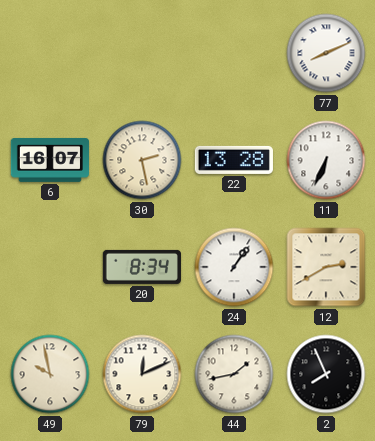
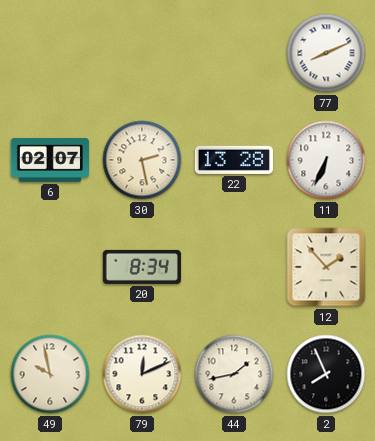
6: 16:07 -> 02:07
24: 1:06 -> none
12: 2:40 -> 1:53
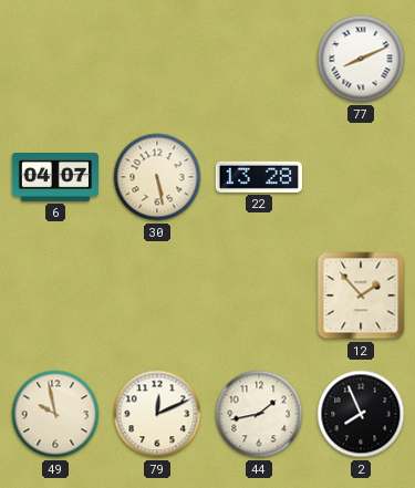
6: 02:07 -> 04:07
30: 2:28 -> 5:28
11: 6:34 -> none
20: 8:34 -> none
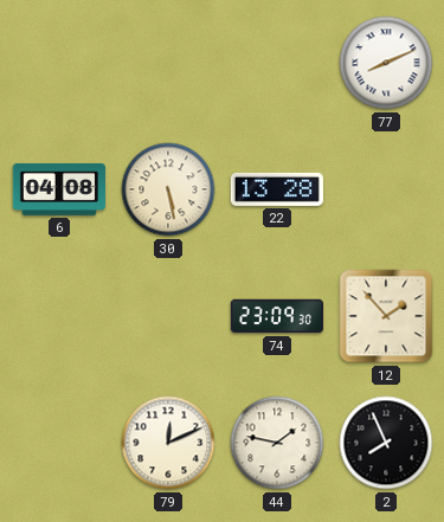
6: 04:07 -> 04:08
74: none -> 23:09
49: 9:58 -> none
44: 1:43 -> 1:47
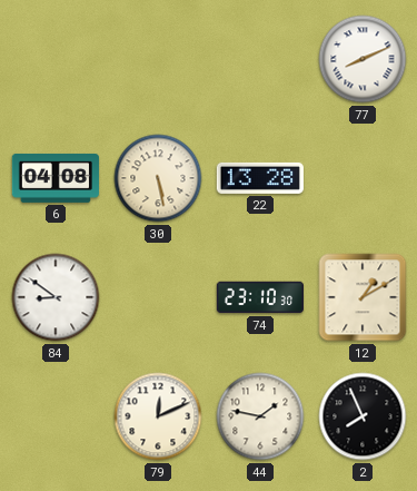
84: none -> 8:51
74: 23:09 -> 23:10
12: 1:53 -> 1:10
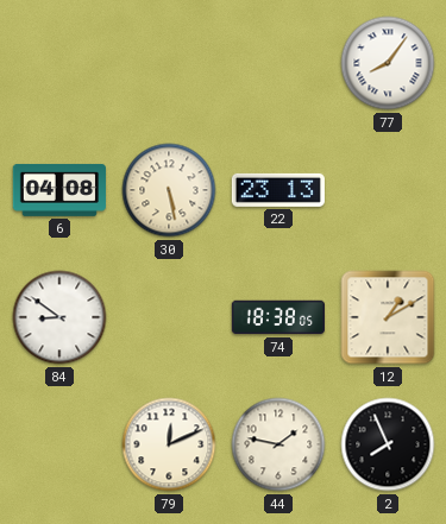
77: 8:11 -> 8:06
22: 13:28 -> 23:13
74: 23:10 -> 18:38
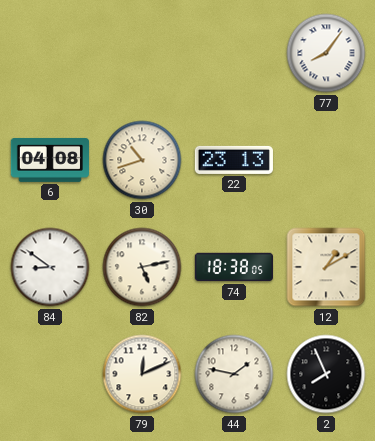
30: 5:28 -> 10:42
82: none -> 5:13
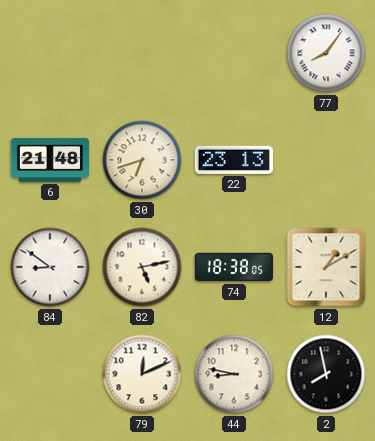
6: 04:08 -> 21:48
30: 10:42 -> 6:42
44: 1:47 -> 8:47
2: 7:56 -> 7:58
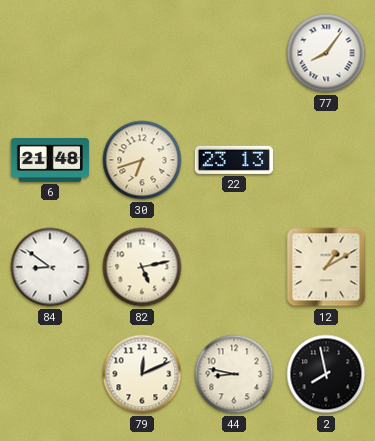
74: 18:38 -> none
